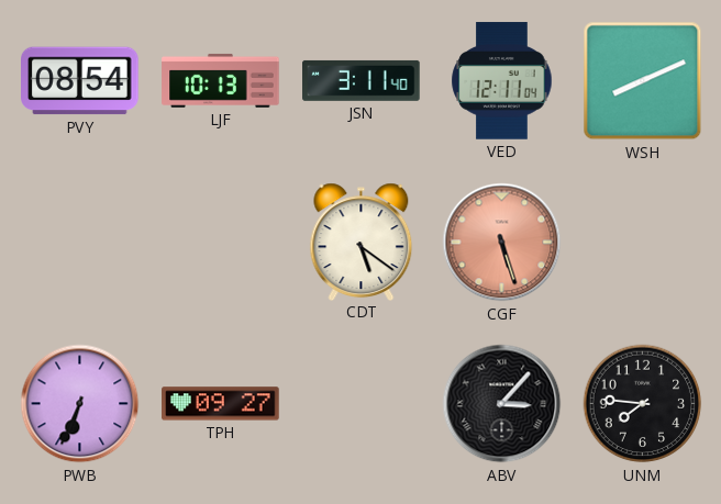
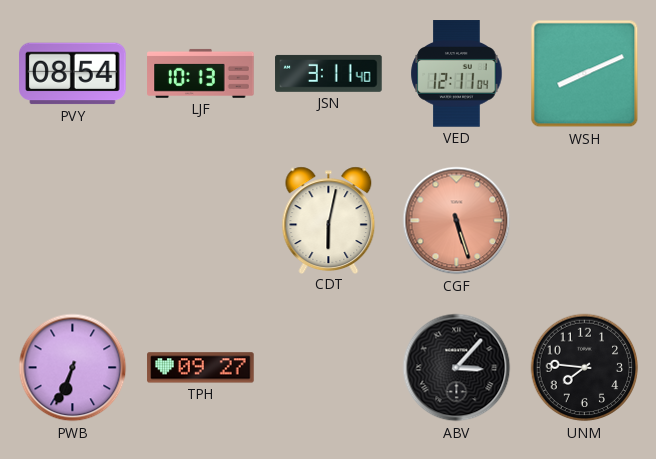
CDT: 5:21 -> 6:02
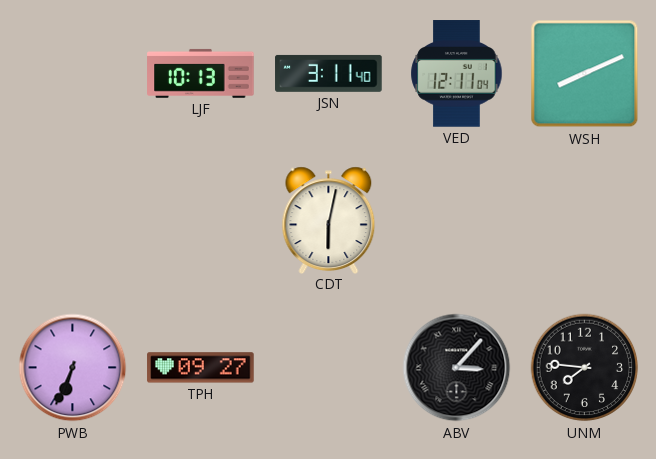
PVY: 08:54 -> none
CGF: 5:27 -> none
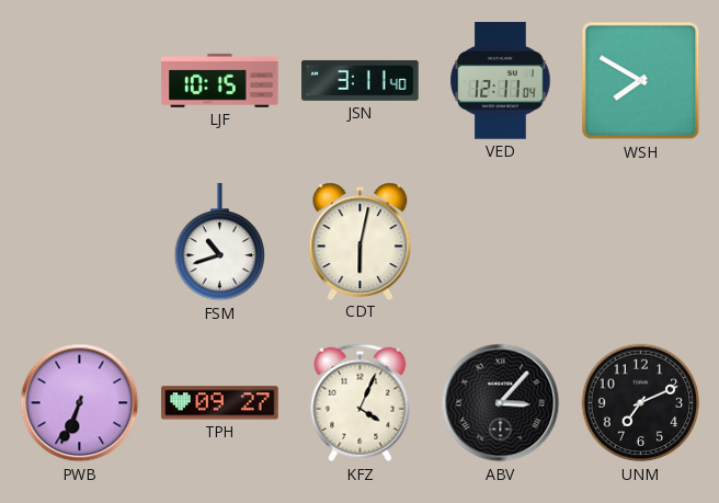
LJF: 10:13 -> 10:15
WSH: 8:11 -> 7:50
FSM: none -> 10:42
KFZ: none -> 4:04
UNM: 7:46 -> 7:11
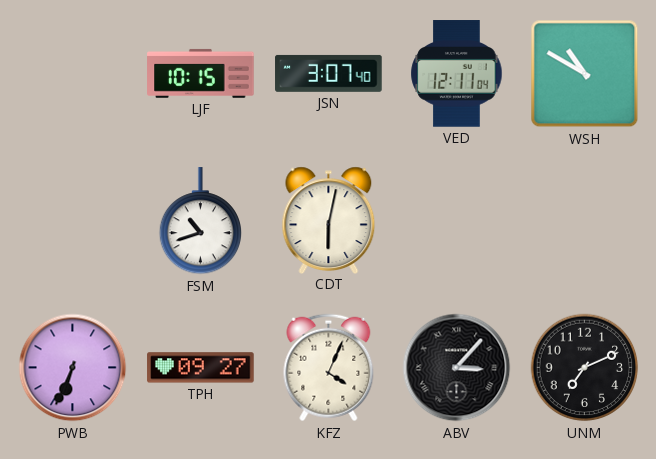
JSN: 3:11 -> 3:07
WSH: 7:50 -> 10:50
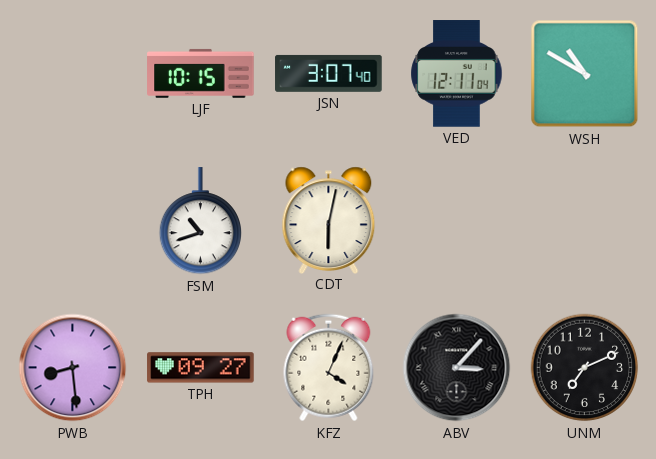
PWB: 6:34 -> 8:29
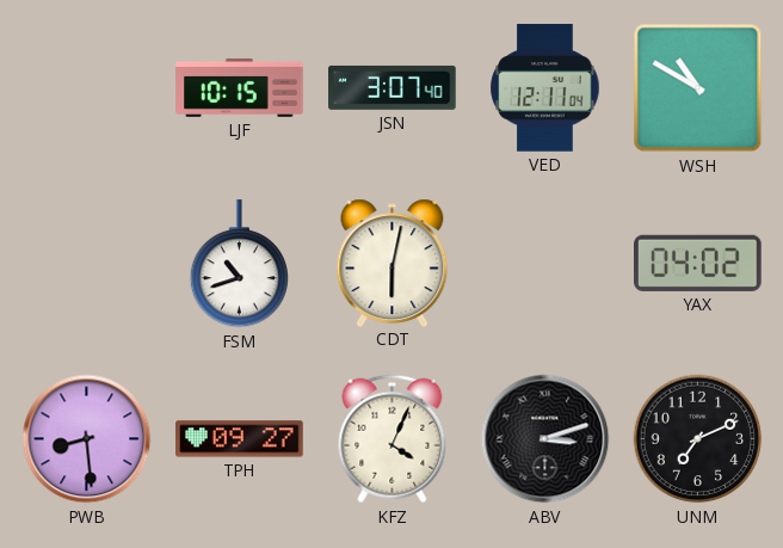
YAX: none -> 04:02
ABV: 3:07 -> 3:12
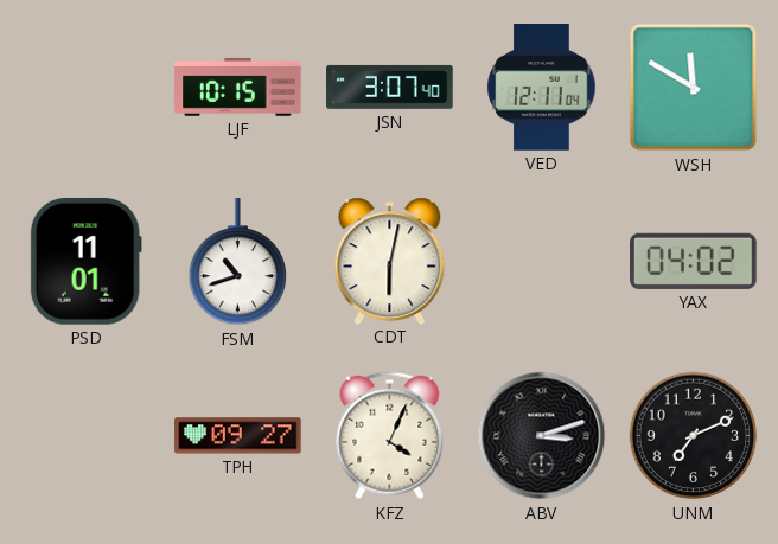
WSH: 10:50 -> 11:50
PSD: none -> 11:01
PWB: 8:29 -> none
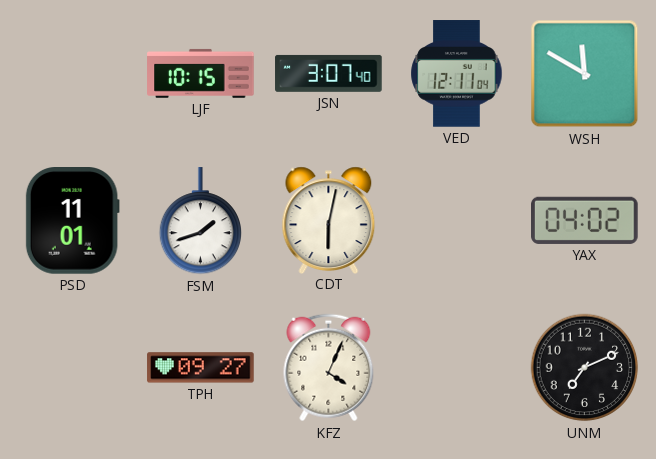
FSM: 10:42 -> 1:42
ABV: 3:12 -> none
